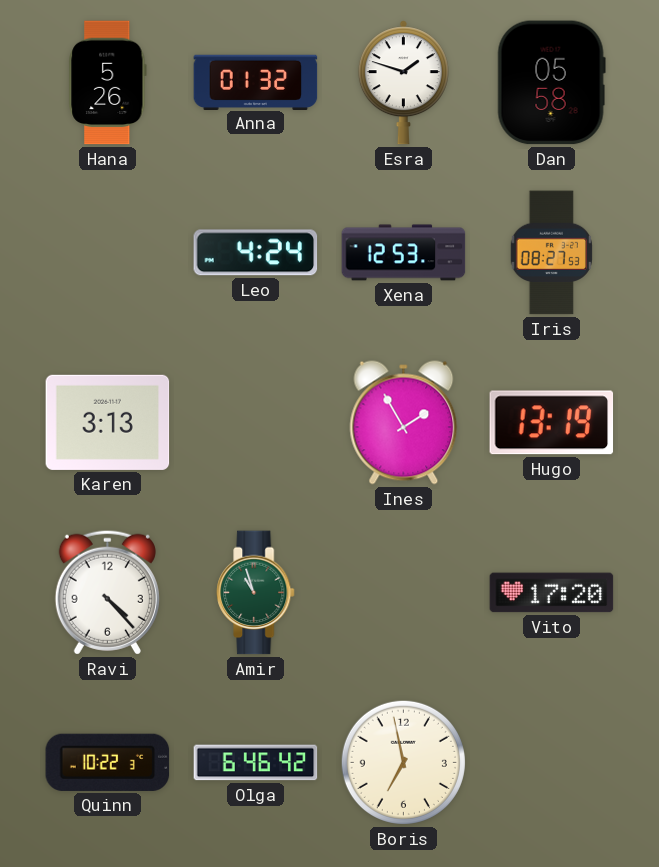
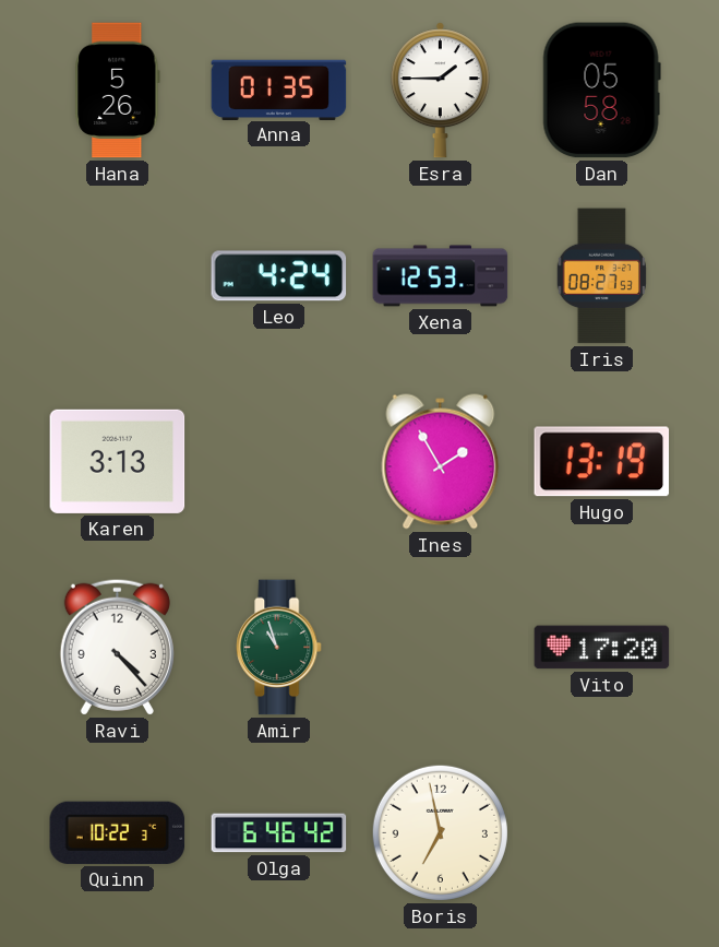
Anna: 01:32 -> 01:35
Esra: 1:48 -> 1:45
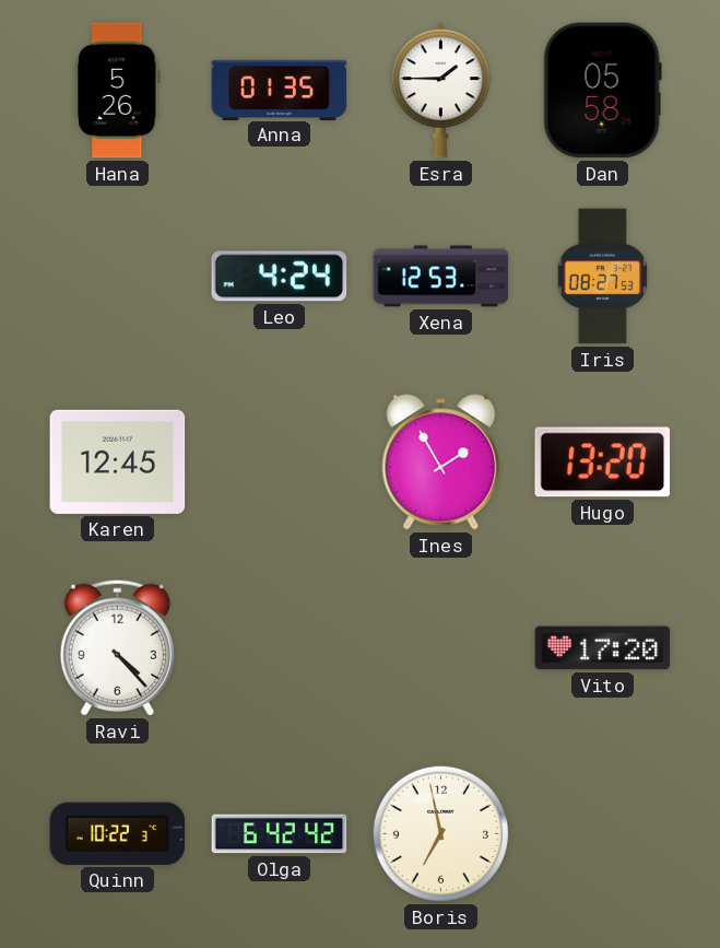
Karen: 3:13 -> 12:45
Hugo: 13:19 -> 13:20
Amir: 10:57 -> none
Olga: 6:46 -> 6:42
